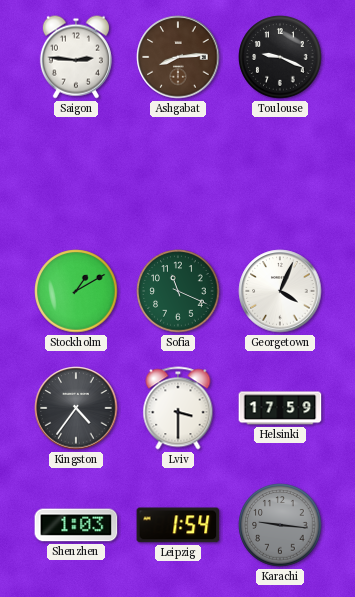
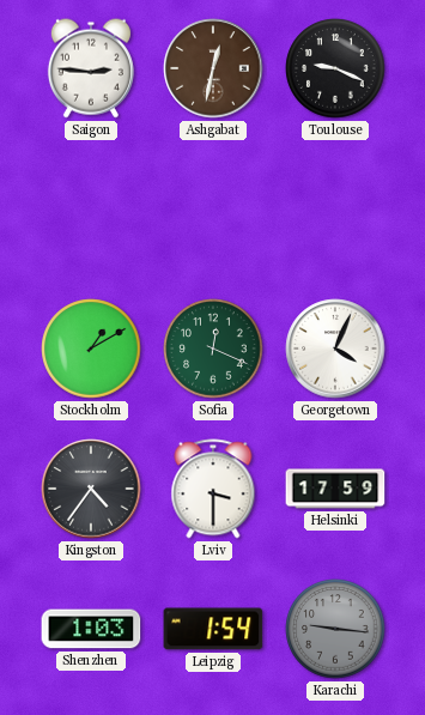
Ashgabat: 8:14 -> 12:32
Sofia: 11:19 -> 12:19
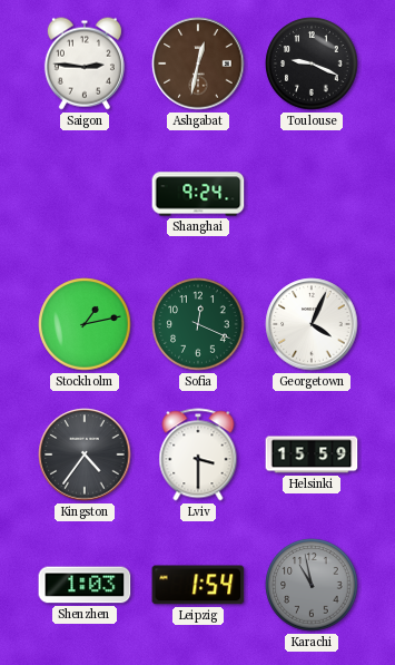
Shanghai: none -> 9:24
Stockholm: 1:10 -> 1:13
Helsinki: 17:59 -> 15:59
Karachi: 9:16 -> 10:58
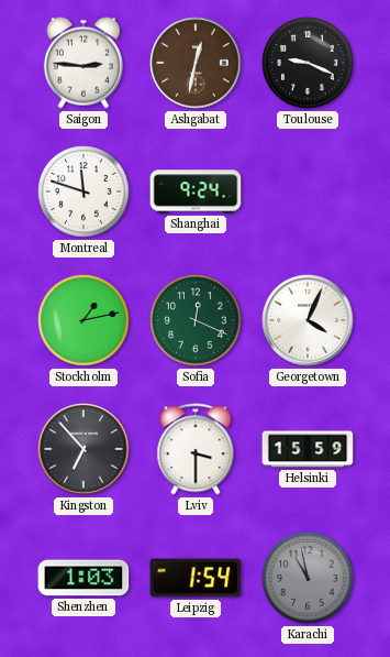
Montreal: none -> 11:48
Kingston: 4:36 -> 6:53
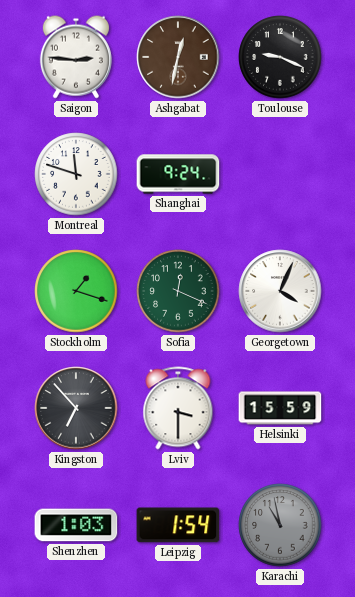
Stockholm: 1:13 -> 1:18
